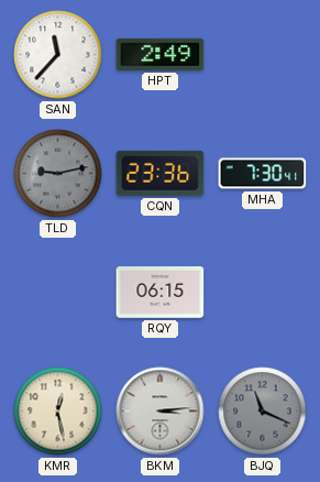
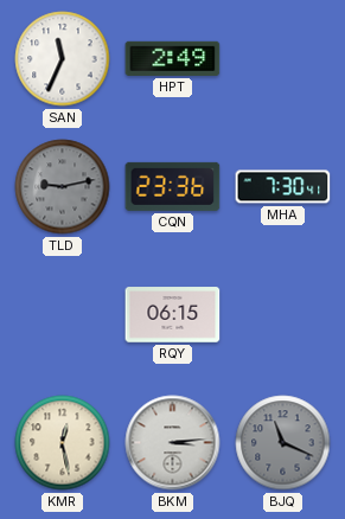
SAN: 11:37 -> 11:34
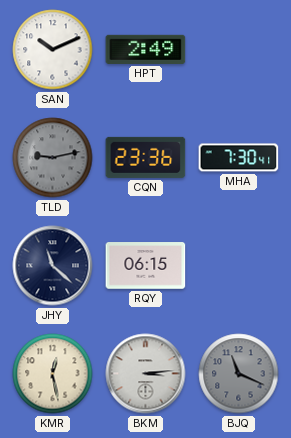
SAN: 11:34 -> 10:11
JHY: none -> 11:22
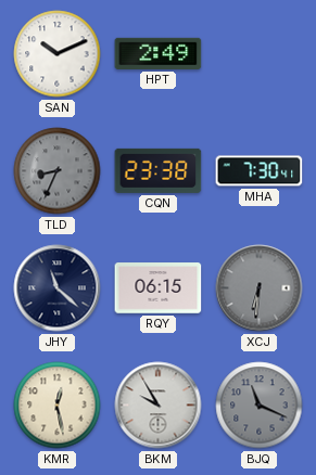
TLD: 9:13 -> 8:34
CQN: 23:36 -> 23:38
XCJ: none -> 6:31
BKM: 3:14 -> 9:55
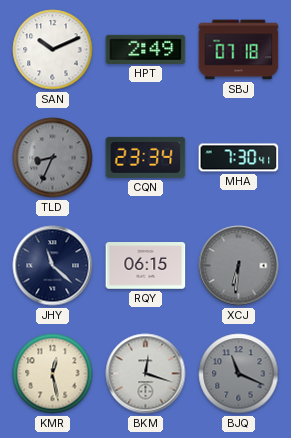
SBJ: none -> 07:18
CQN: 23:38 -> 23:34
BKM: 9:55 -> 12:18
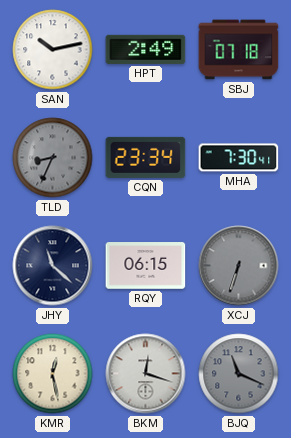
SAN: 10:11 -> 10:13
XCJ: 6:31 -> 6:33
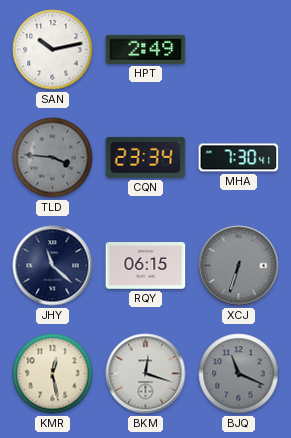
SBJ: 07:18 -> none
TLD: 8:34 -> 3:46
